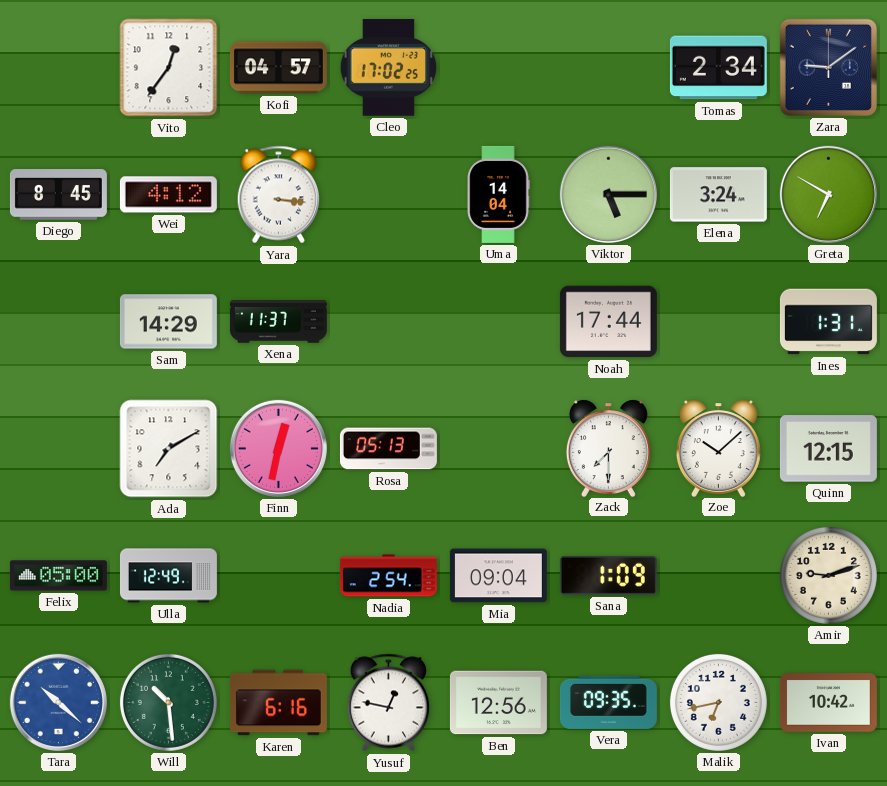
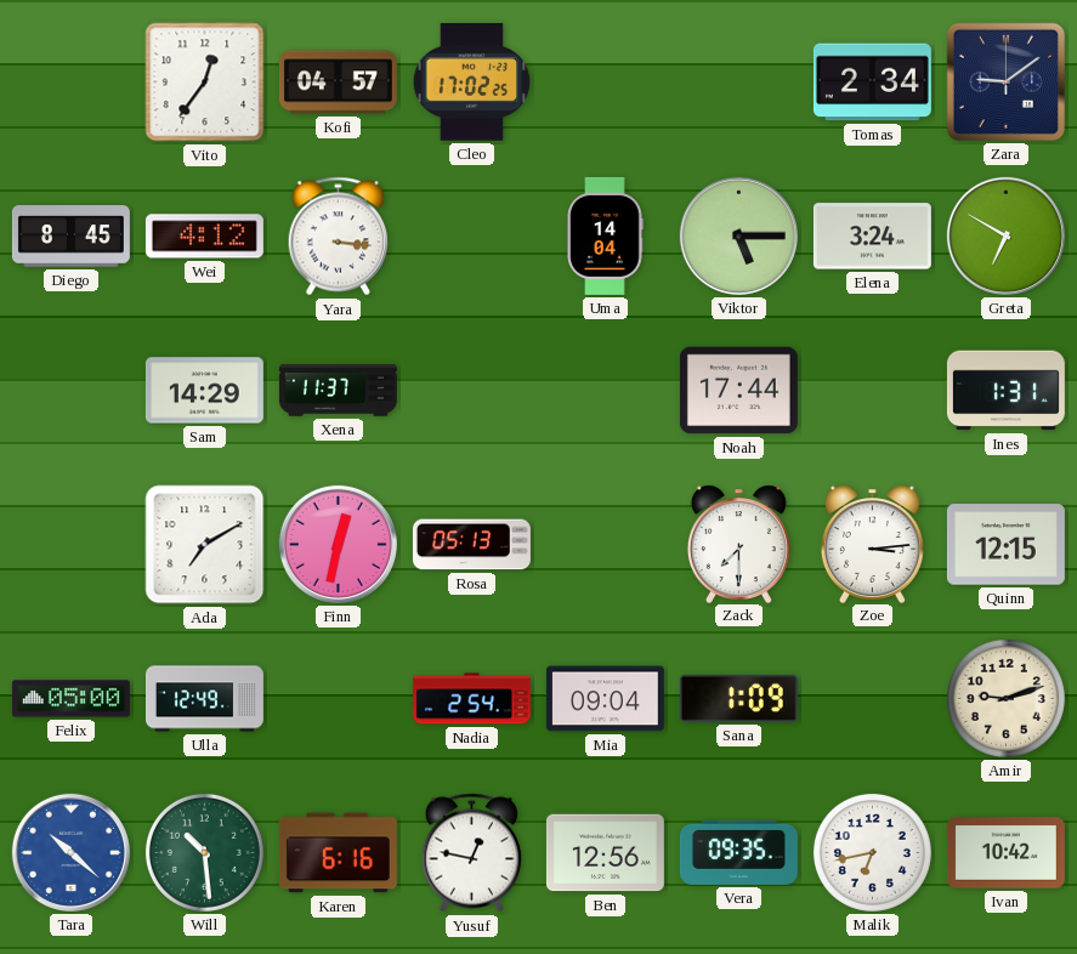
Zoe: 10:08 -> 3:14
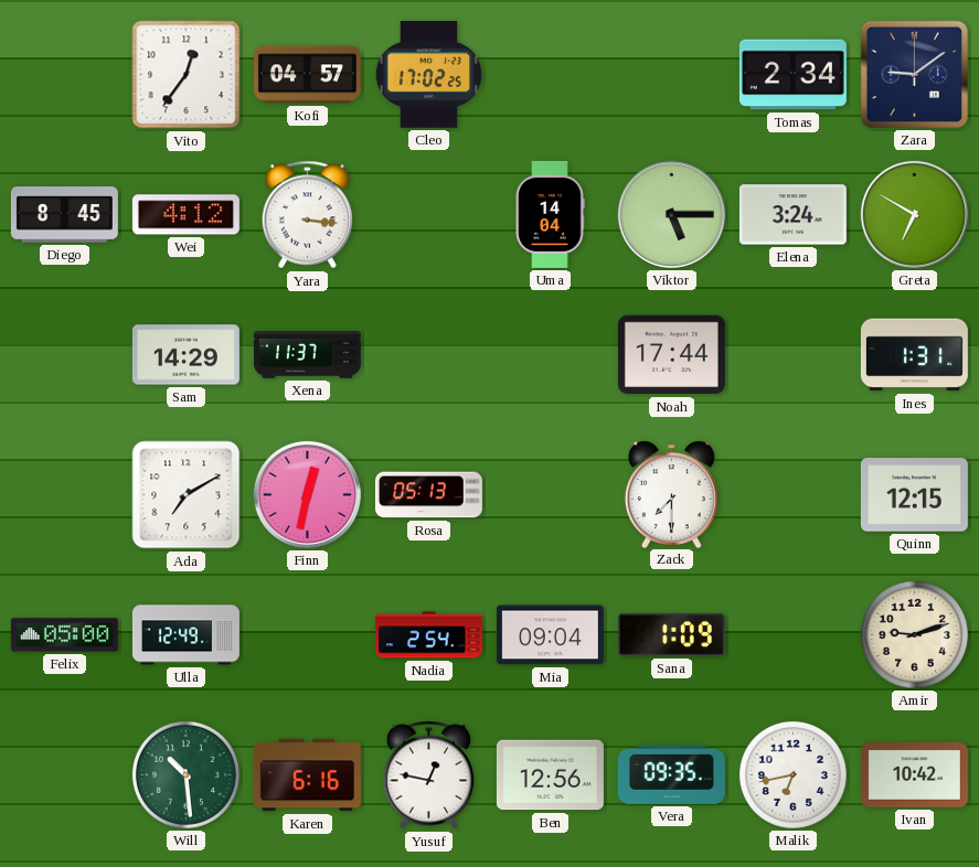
Zoe: 3:14 -> none
Tara: 10:22 -> none
